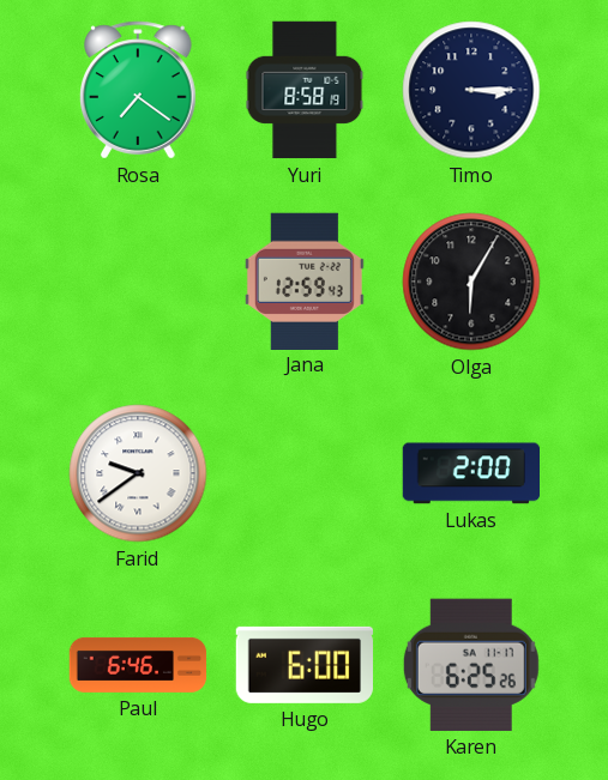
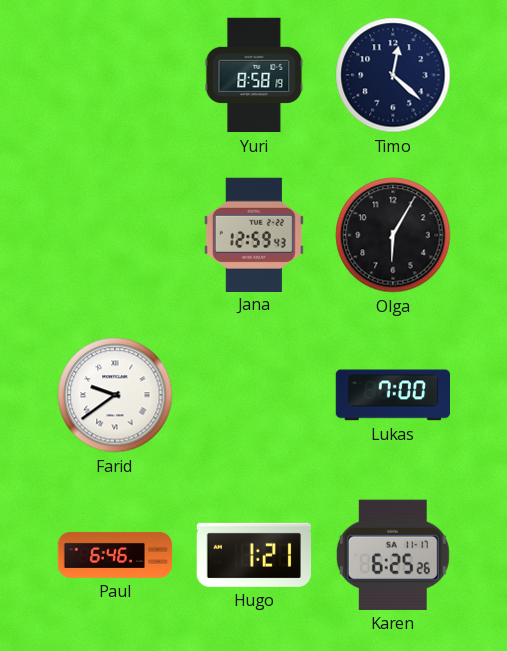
Rosa: 7:21 -> none
Timo: 3:15 -> 12:22
Lukas: 2:00 -> 7:00
Hugo: 6:00 -> 1:21
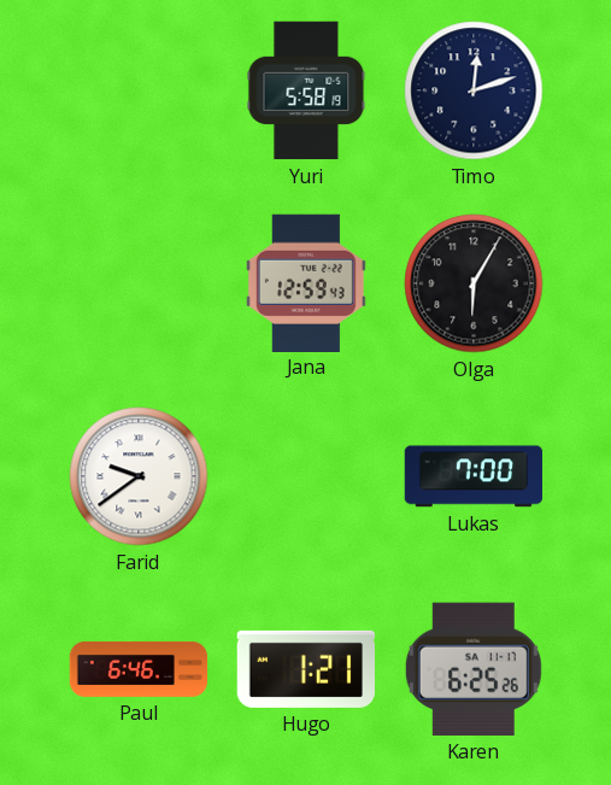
Yuri: 8:58 -> 5:58
Timo: 12:22 -> 12:12
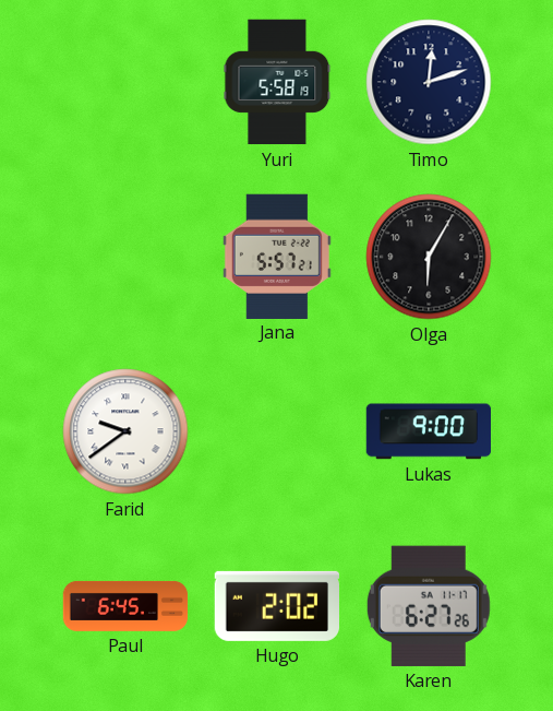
Jana: 12:59 -> 5:57
Lukas: 7:00 -> 9:00
Paul: 6:46 -> 6:45
Hugo: 1:21 -> 2:02
Karen: 6:25 -> 6:27
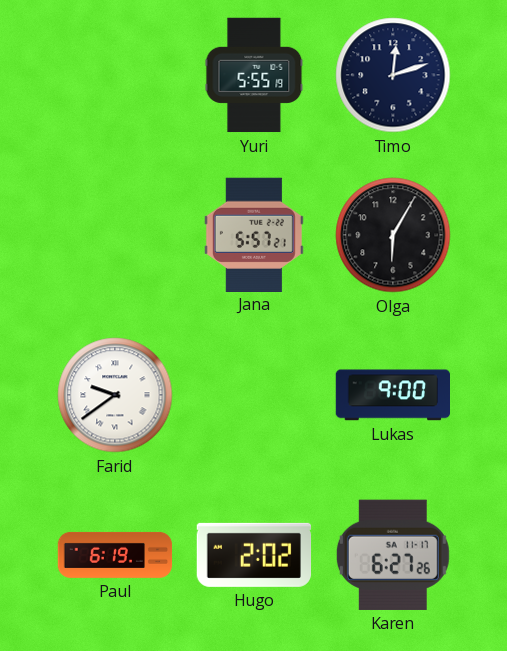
Yuri: 5:58 -> 5:55
Paul: 6:45 -> 6:19
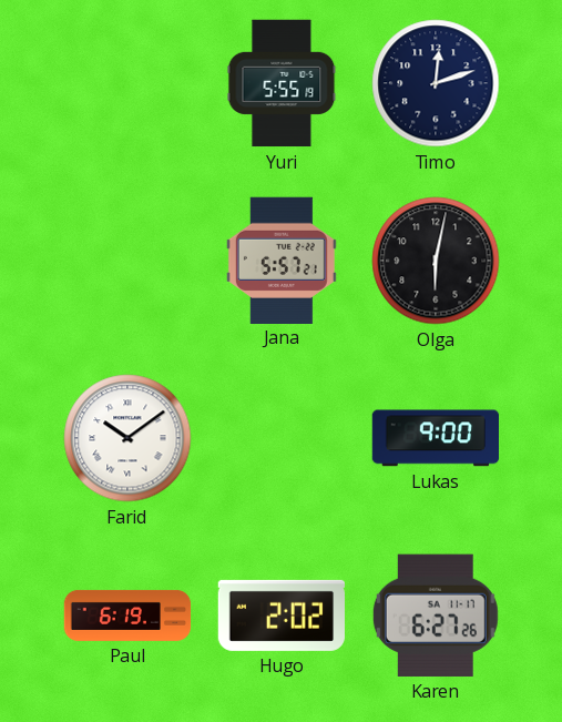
Olga: 6:05 -> 6:02
Farid: 9:39 -> 10:09
